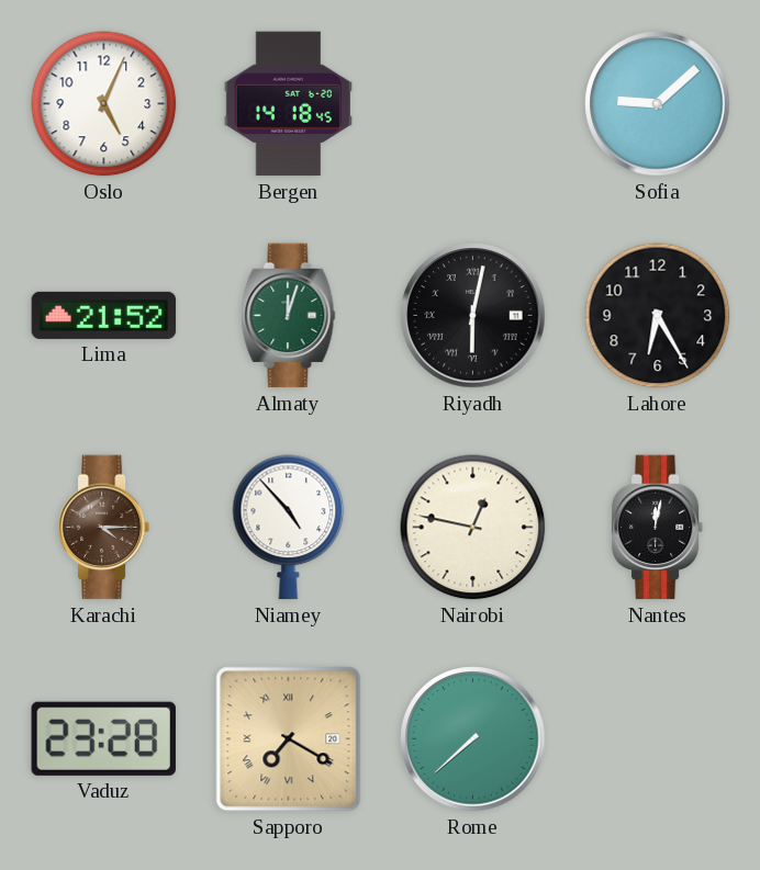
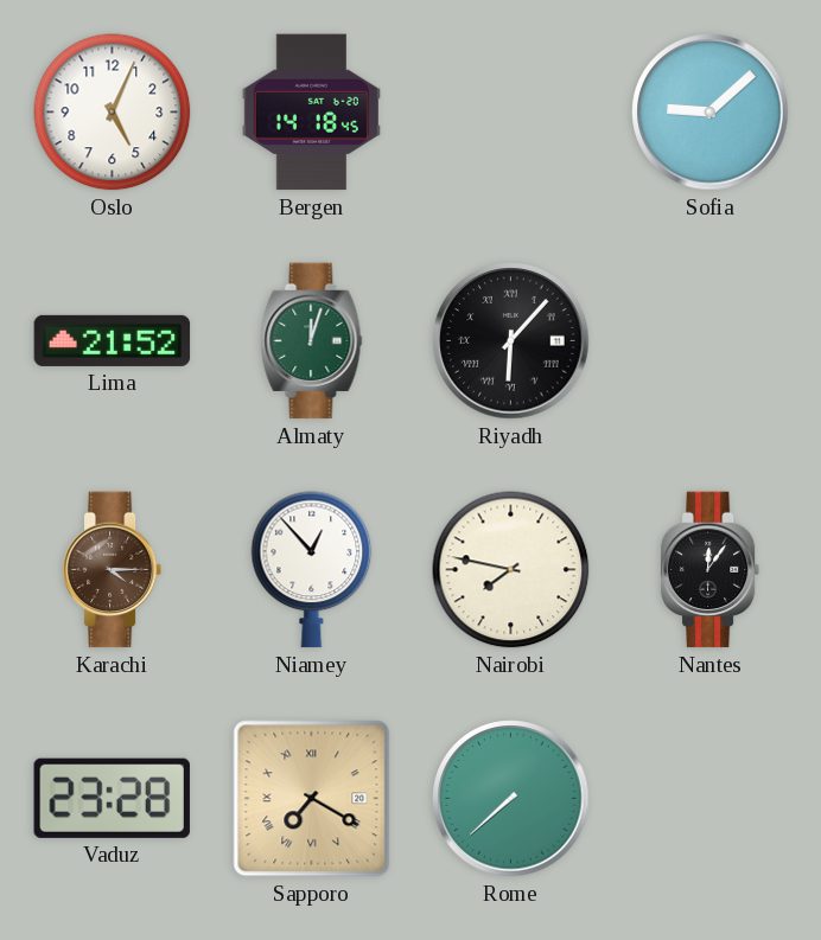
Riyadh: 6:02 -> 6:07
Lahore: 6:25 -> none
Niamey: 4:53 -> 12:53
Nairobi: 12:47 -> 7:47
Nantes: 12:02 -> 12:06
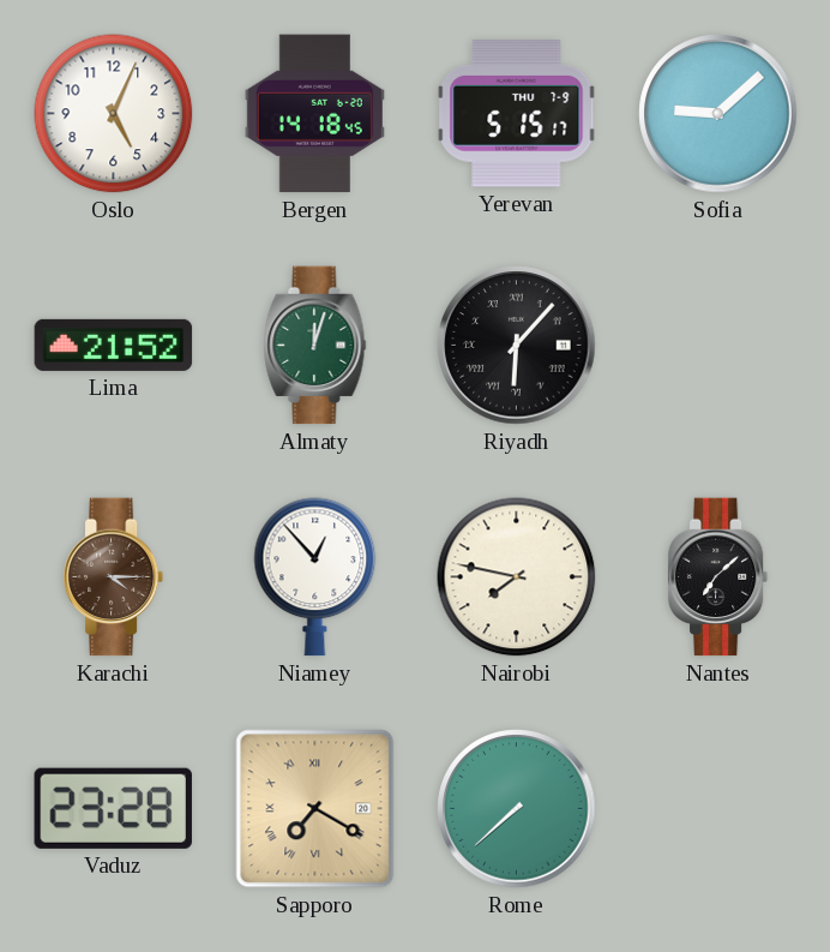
Yerevan: none -> 5:15
Nantes: 12:06 -> 7:08
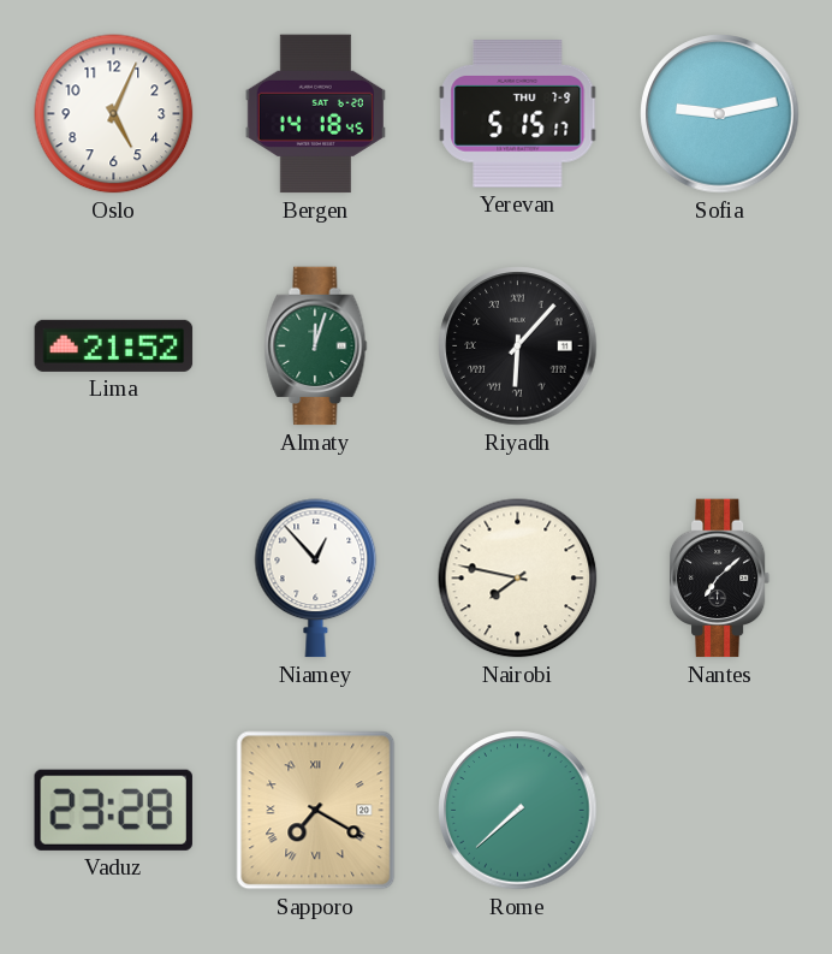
Sofia: 9:08 -> 9:13
Karachi: 4:15 -> none
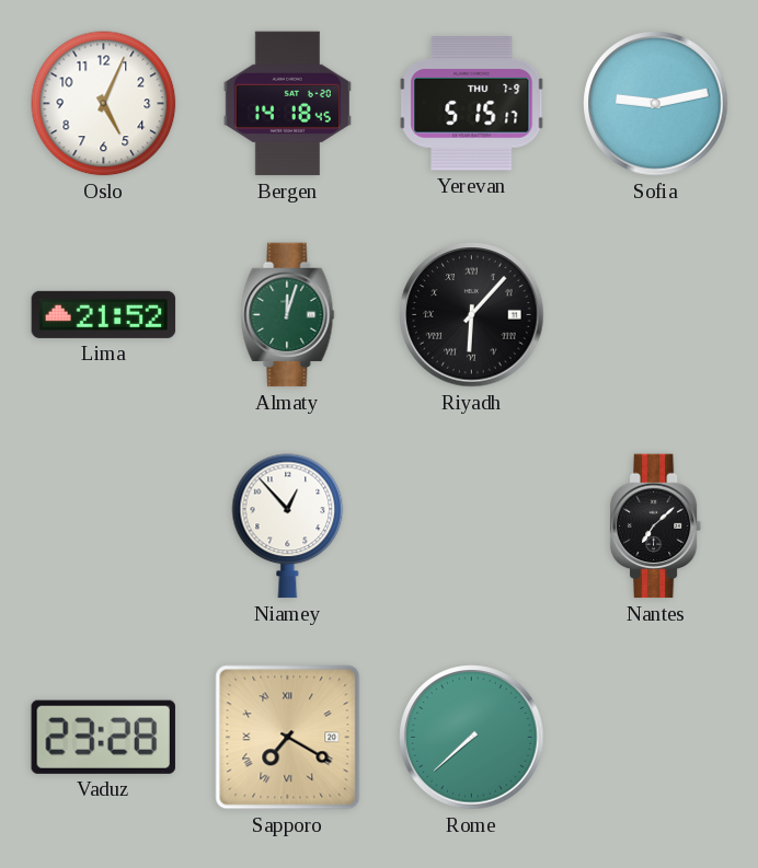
Nairobi: 7:47 -> none
